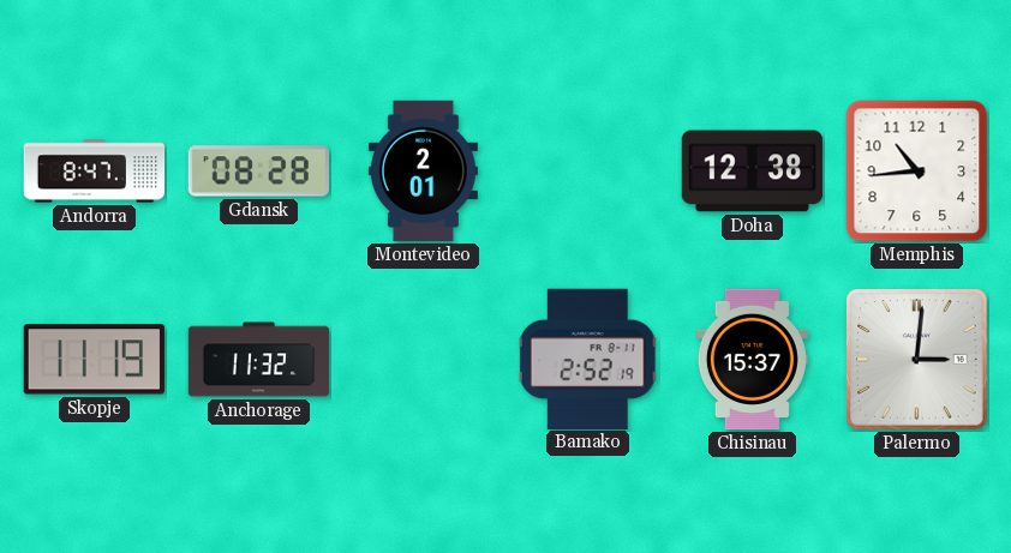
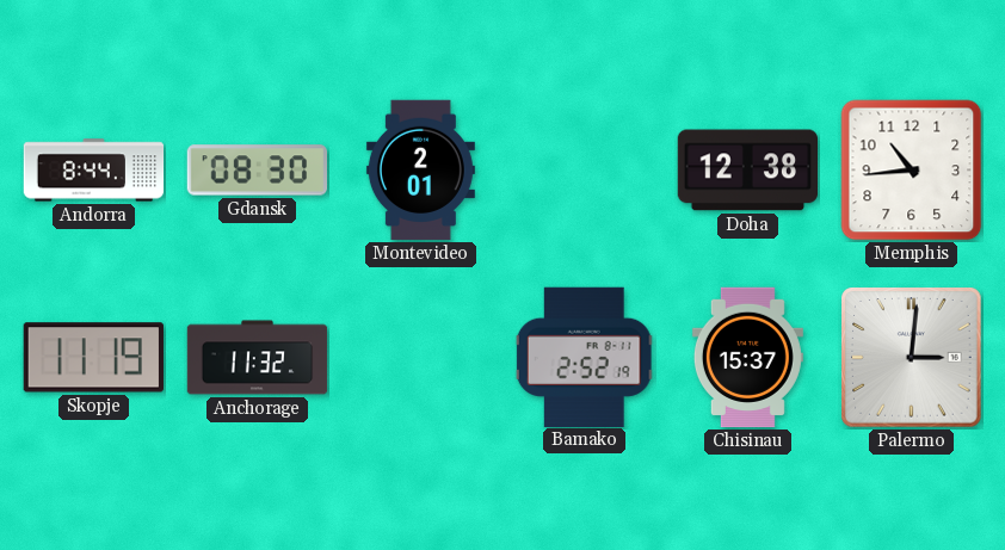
Andorra: 8:47 -> 8:44
Gdansk: 08:28 -> 08:30
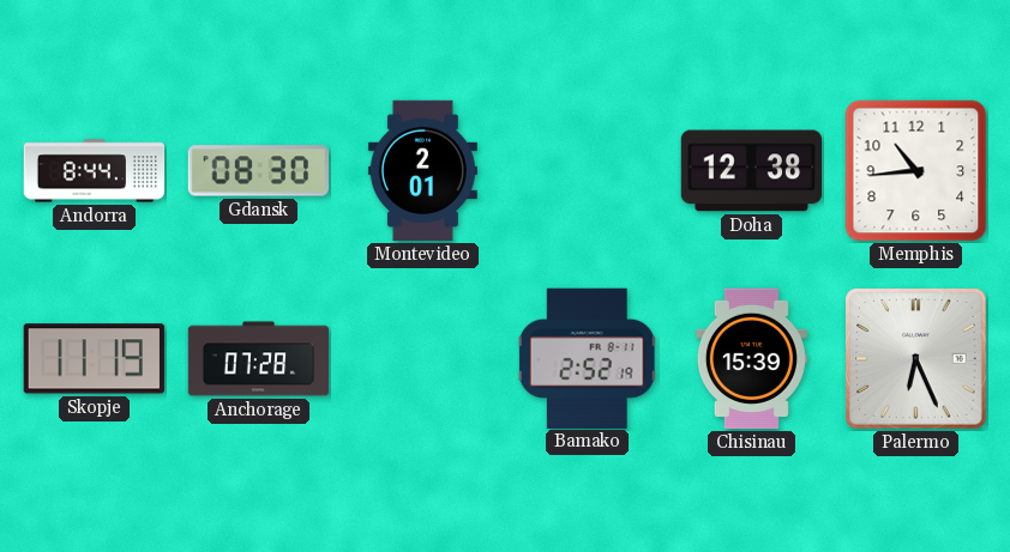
Anchorage: 11:32 -> 07:28
Chisinau: 15:37 -> 15:39
Palermo: 3:01 -> 6:26
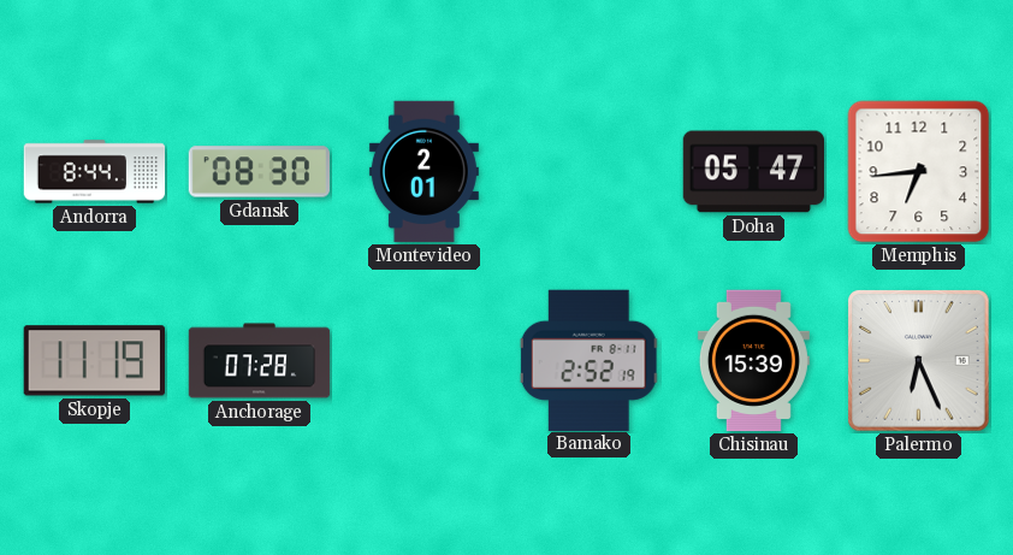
Doha: 12:38 -> 05:47
Memphis: 10:44 -> 6:44
